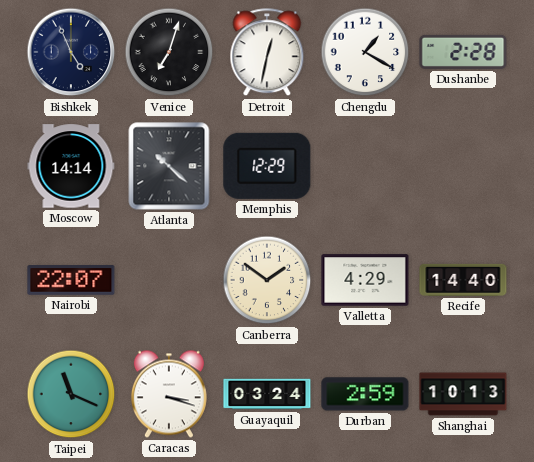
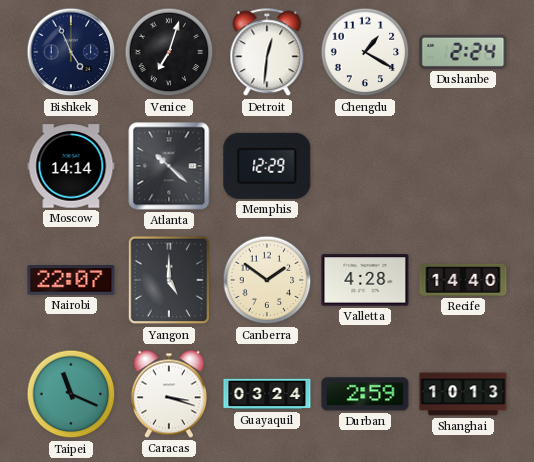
Detroit: 12:32 -> 12:31
Dushanbe: 2:28 -> 2:24
Yangon: none -> 5:00
Valletta: 4:29 -> 4:28
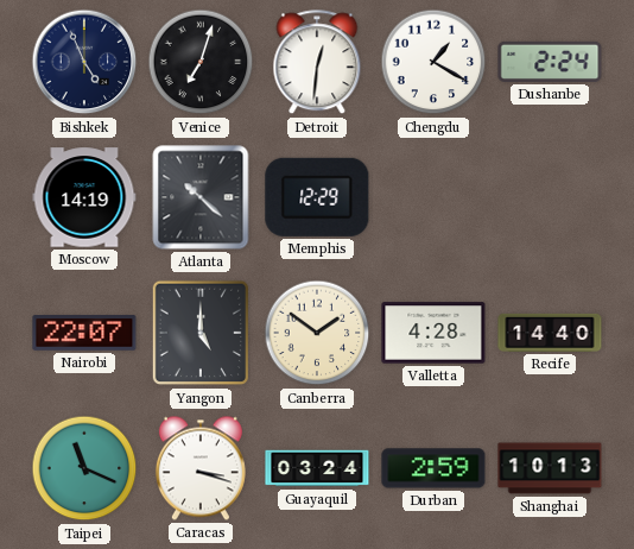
Moscow: 14:14 -> 14:19
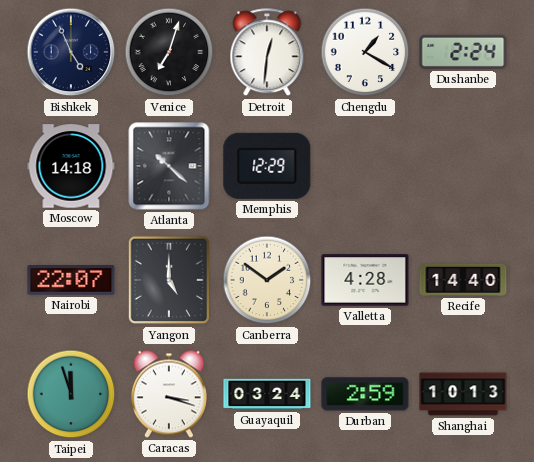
Moscow: 14:19 -> 14:18
Taipei: 11:19 -> 11:57
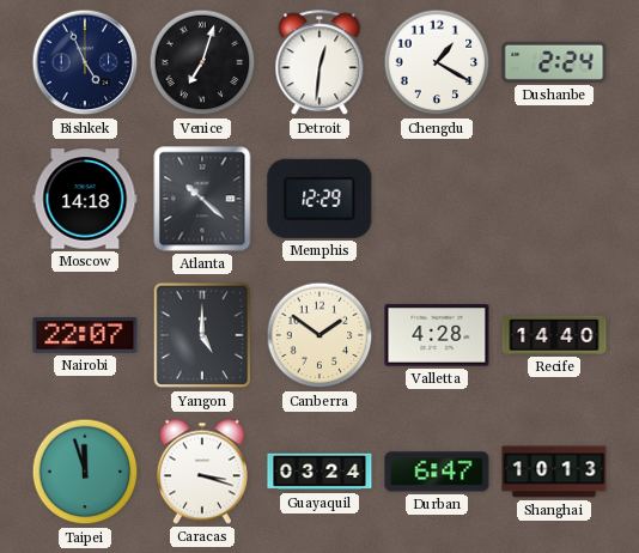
Durban: 2:59 -> 6:47
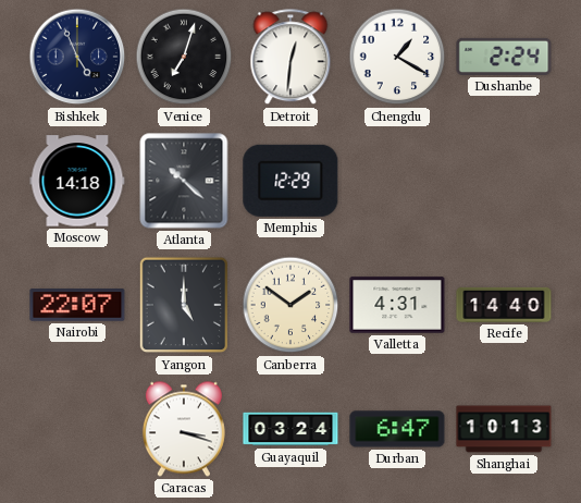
Valletta: 4:28 -> 4:31
Taipei: 11:57 -> none
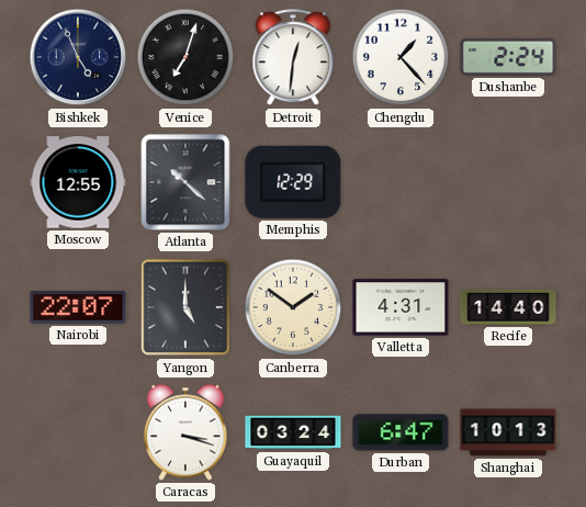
Chengdu: 1:20 -> 1:23
Moscow: 14:18 -> 12:55
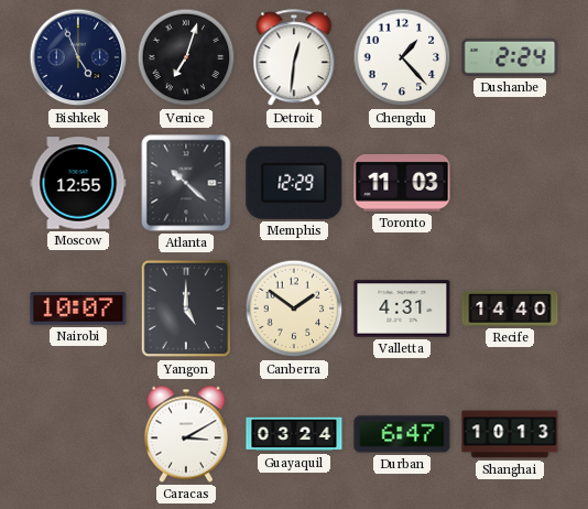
Toronto: none -> 11:03
Nairobi: 22:07 -> 10:07
Caracas: 3:18 -> 3:10
